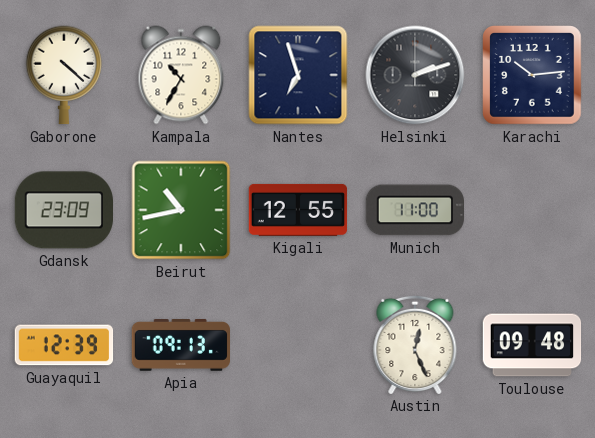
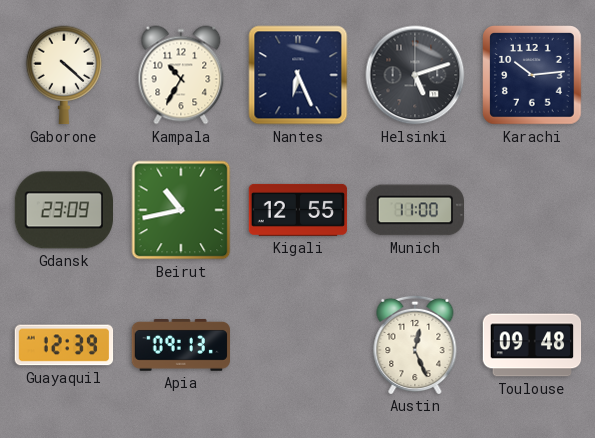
Nantes: 6:57 -> 6:26
Helsinki: 2:12 -> 5:12
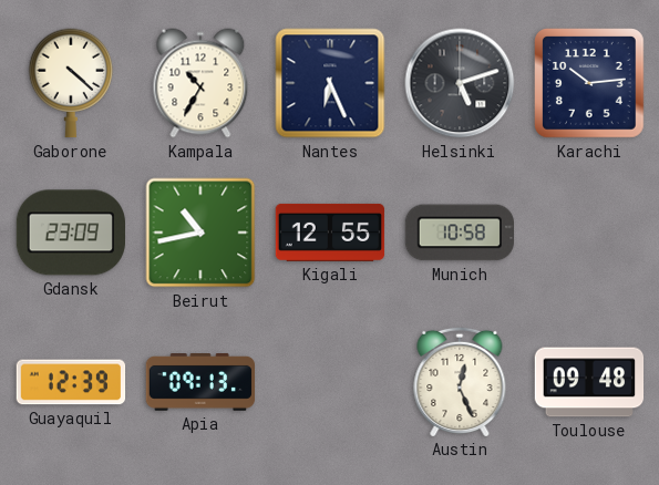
Munich: 11:00 -> 10:58
